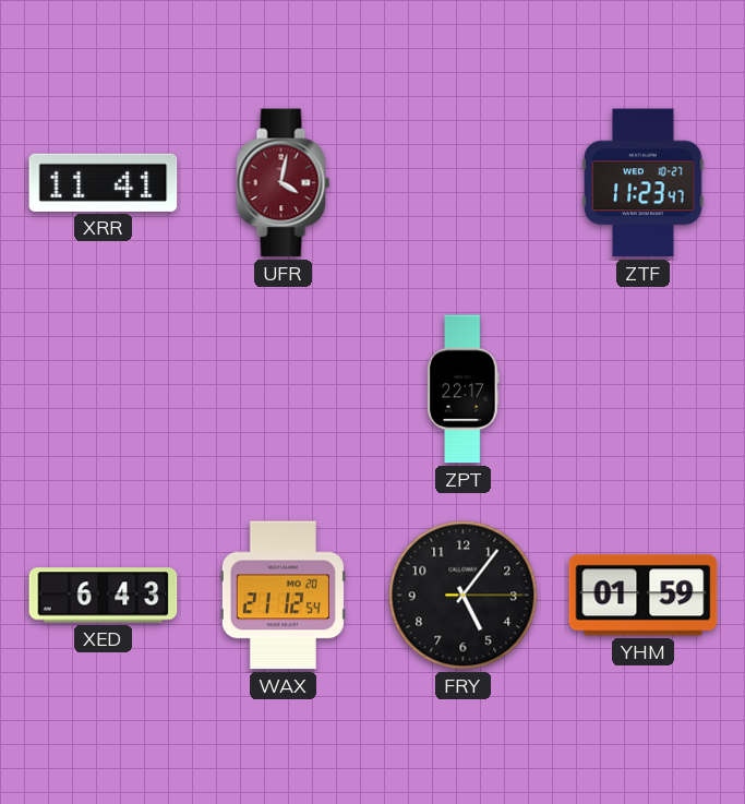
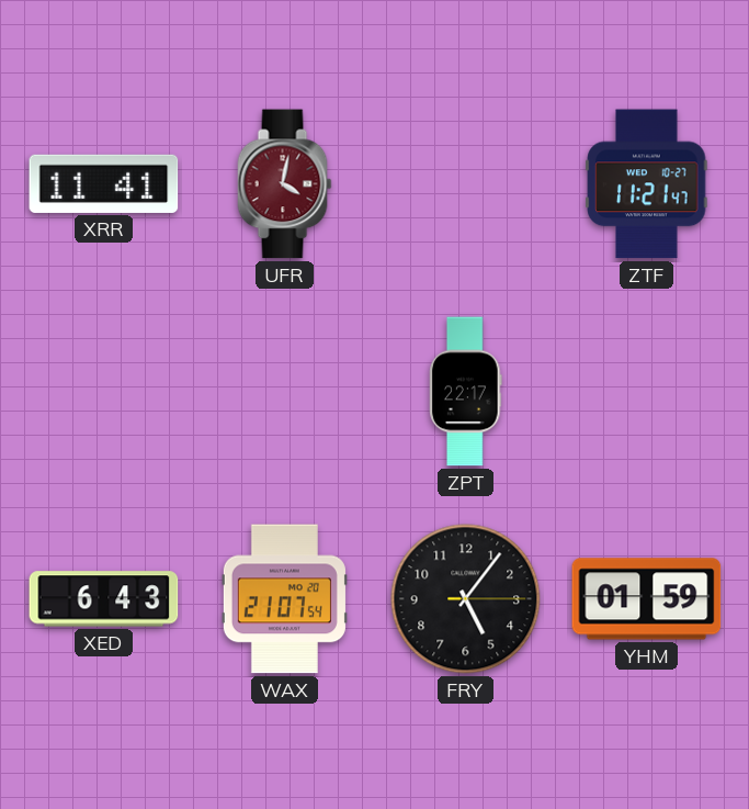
ZTF: 11:23 -> 11:21
WAX: 21:12 -> 21:07
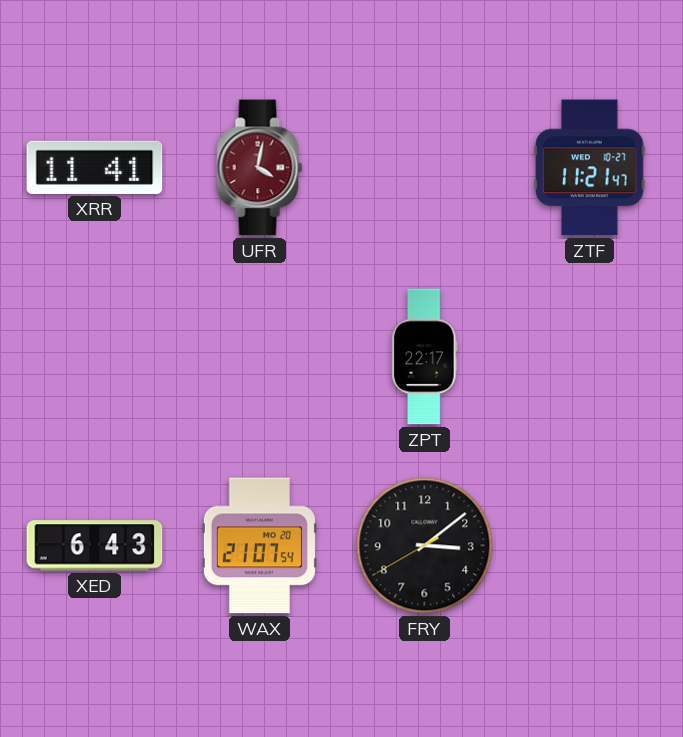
FRY: 5:06 -> 3:08
YHM: 01:59 -> none
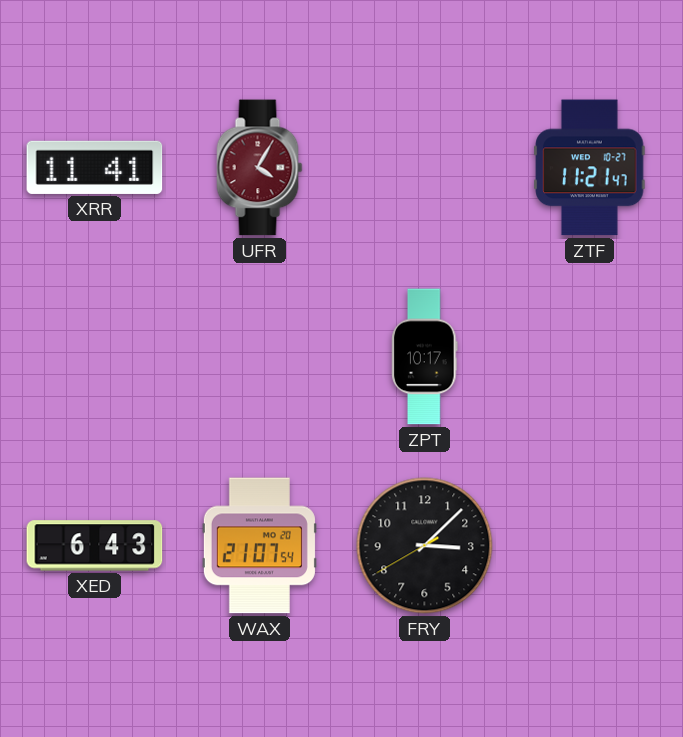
UFR: 4:02 -> 4:05
ZPT: 22:17 -> 10:17
FRY: 3:08 -> 3:07
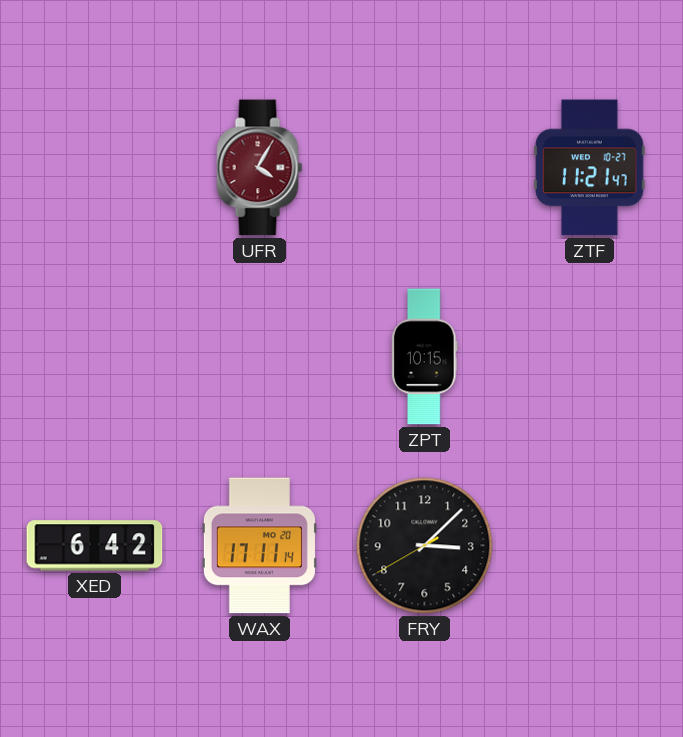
XRR: 11:41 -> none
ZPT: 10:17 -> 10:15
XED: 6:43 -> 6:42
WAX: 21:07 -> 17:11
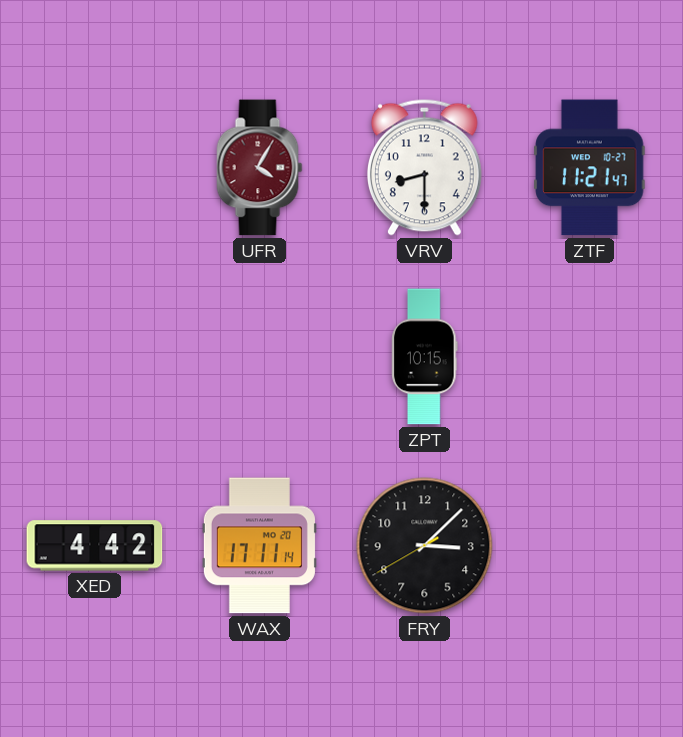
VRV: none -> 8:30
XED: 6:42 -> 4:42
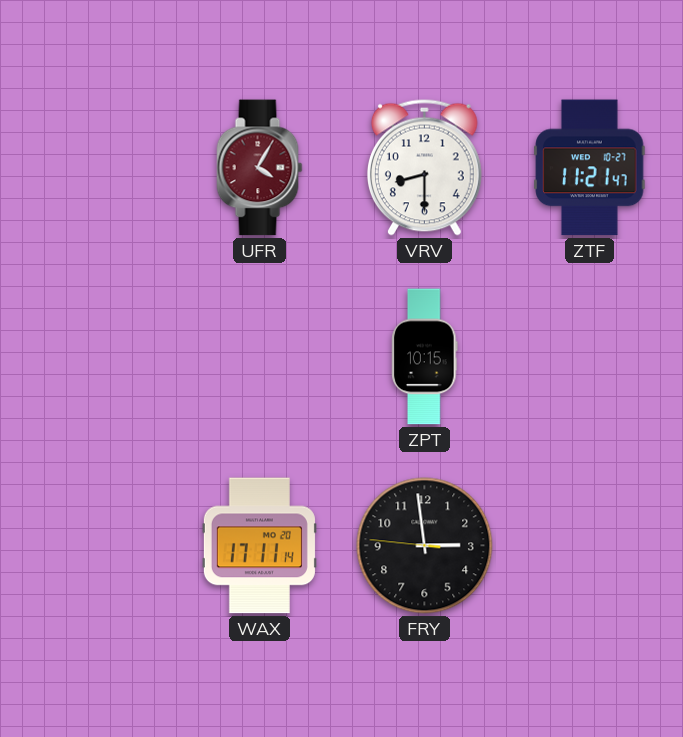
XED: 4:42 -> none
FRY: 3:07 -> 2:58
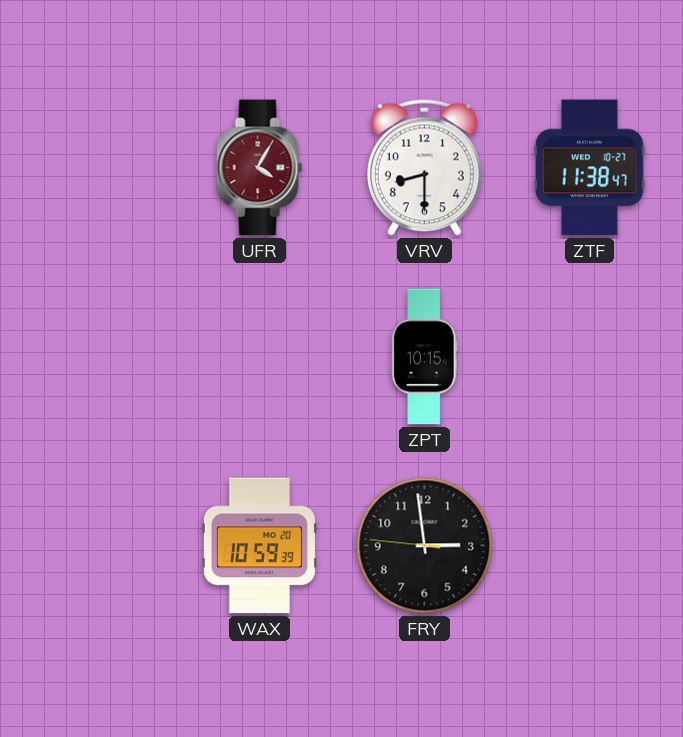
ZTF: 11:21 -> 11:38
WAX: 17:11 -> 10:59
